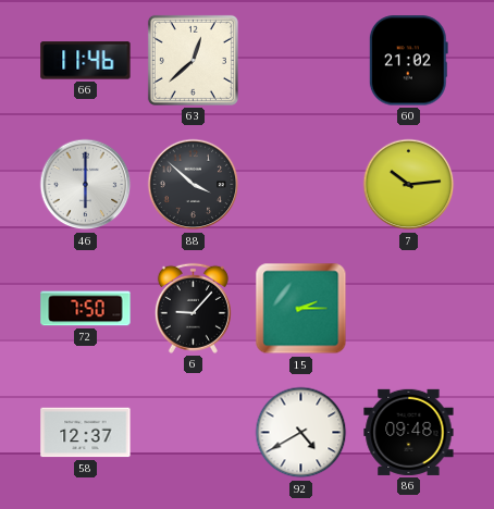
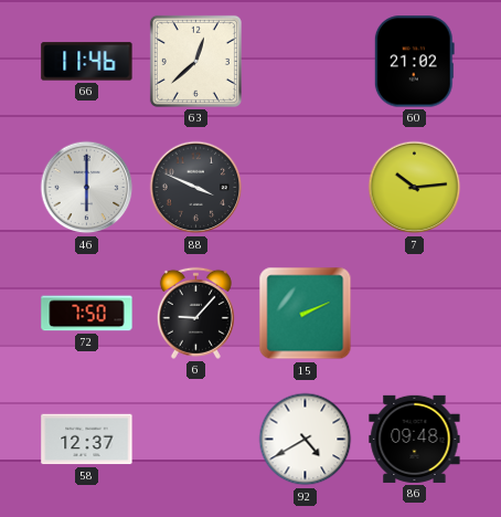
88: 3:52 -> 3:49
15: 2:15 -> 2:11
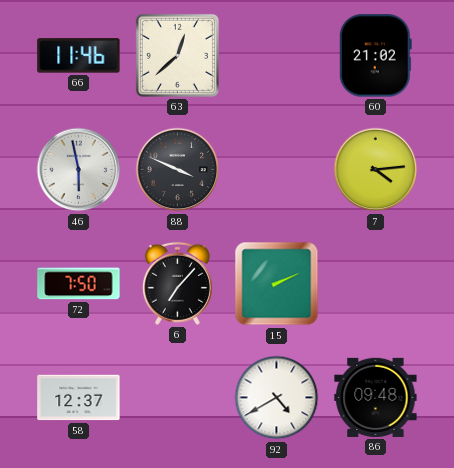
46: 6:00 -> 5:58
7: 10:14 -> 4:14
6: 9:07 -> 7:07
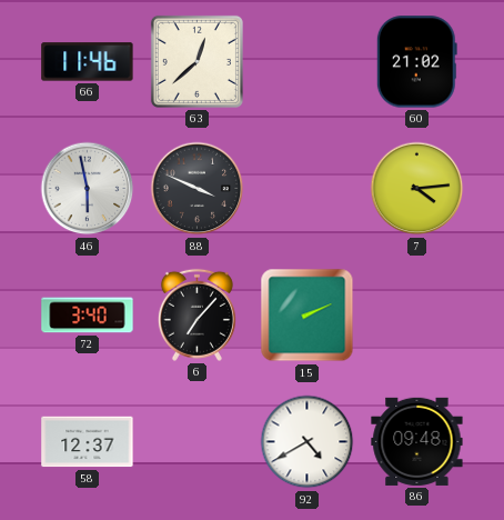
72: 7:50 -> 3:40
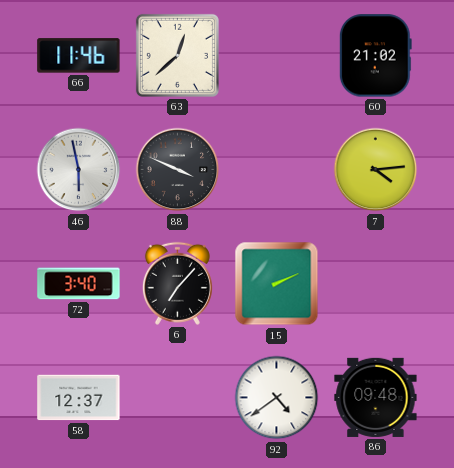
92: 4:40 -> 4:39
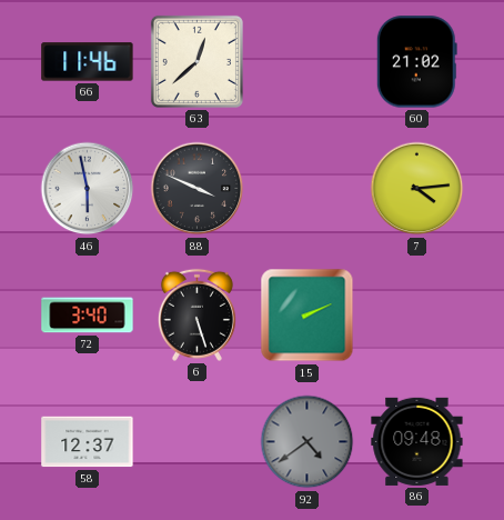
6: 7:07 -> 5:27
92 dial: white -> grey
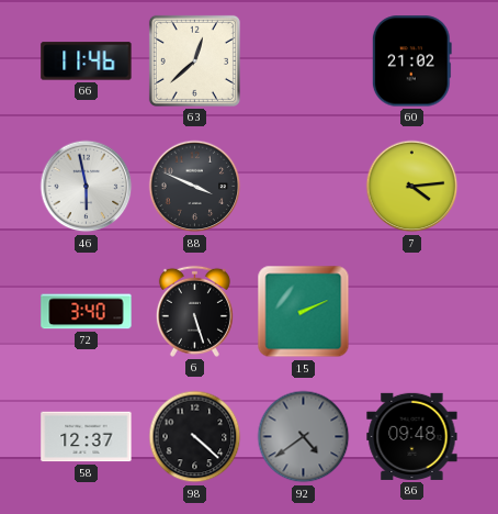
98: none -> 4:22
